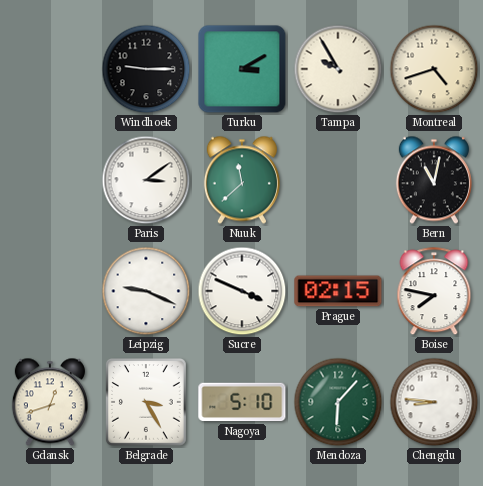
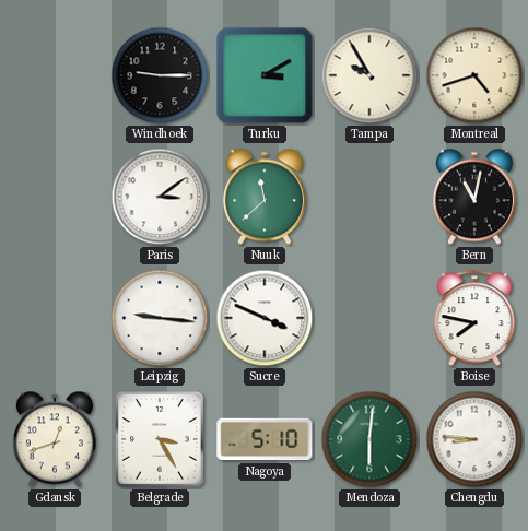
Leipzig: 9:19 -> 9:16
Prague: 02:15 -> none
Mendoza: 6:07 -> 6:01
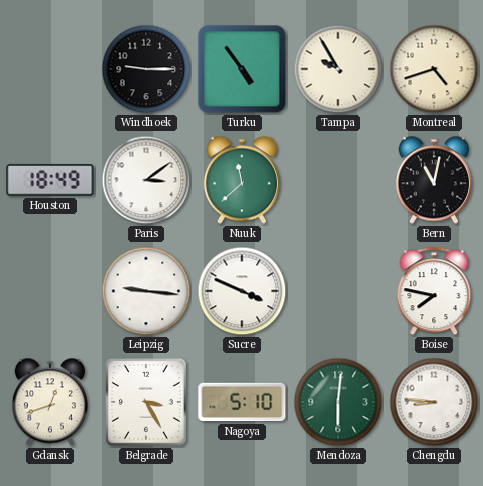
Turku: 3:10 -> 4:54
Houston: none -> 18:49
